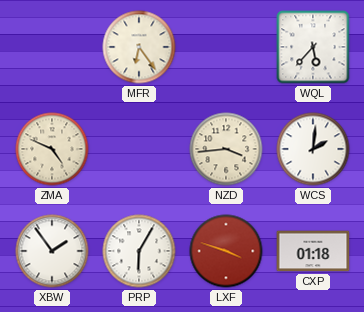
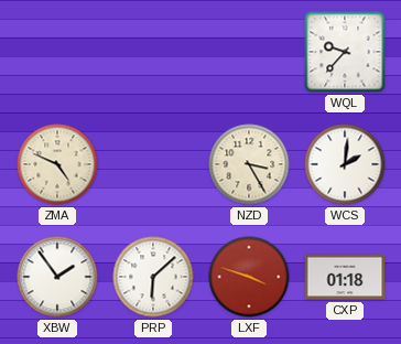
MFR: 6:24 -> none
WQL: 5:37 -> 9:37
NZD: 3:44 -> 3:25
PRP: 6:05 -> 6:08
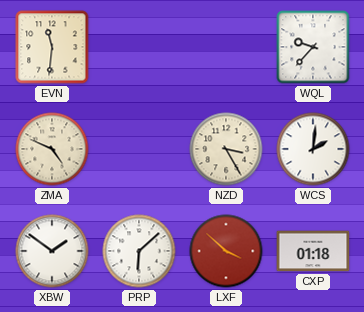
EVN: none -> 11:31
XBW: 1:54 -> 1:51
LXF: 3:48 -> 3:52
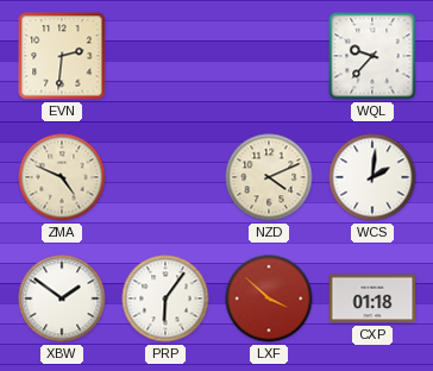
EVN: 11:31 -> 2:31
NZD: 3:25 -> 4:11
PRP: 6:08 -> 6:06
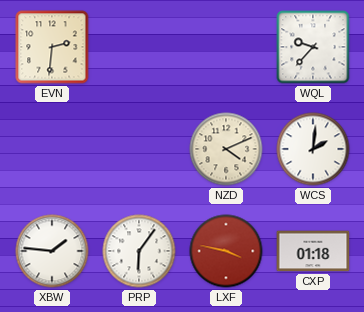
ZMA: 4:49 -> none
XBW: 1:51 -> 1:46
LXF: 3:52 -> 3:47
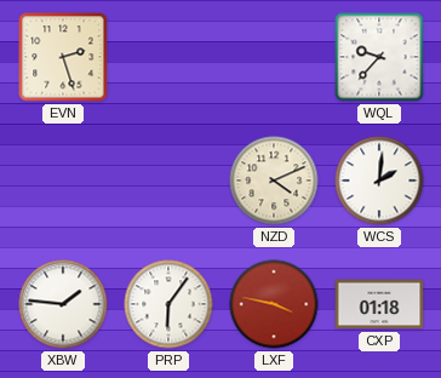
EVN: 2:31 -> 2:27
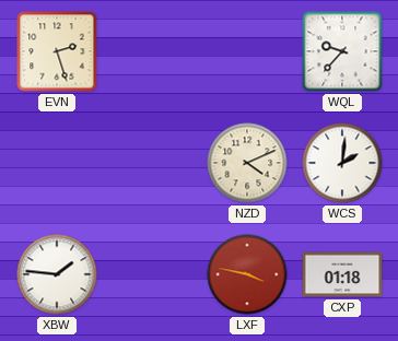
PRP: 6:06 -> none
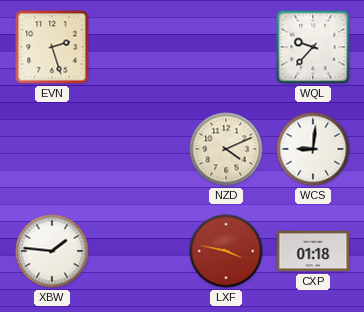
WCS: 2:01 -> 9:01
